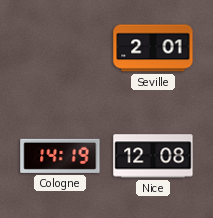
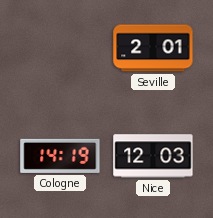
Nice: 12:08 -> 12:03
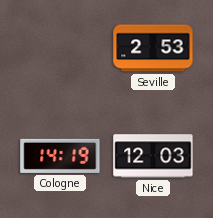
Seville: 2:01 -> 2:53
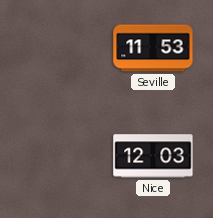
Seville: 2:53 -> 11:53
Cologne: 14:19 -> none
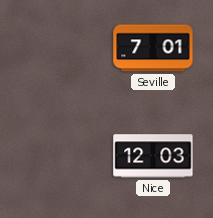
Seville: 11:53 -> 7:01
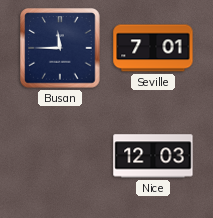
Busan: none -> 11:45
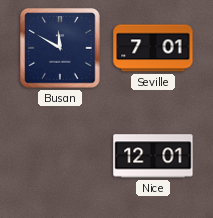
Busan: 11:45 -> 11:50
Nice: 12:03 -> 12:01
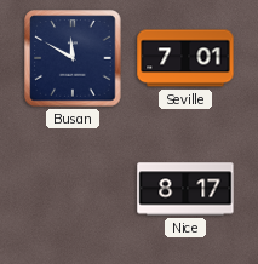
Nice: 12:01 -> 8:17
